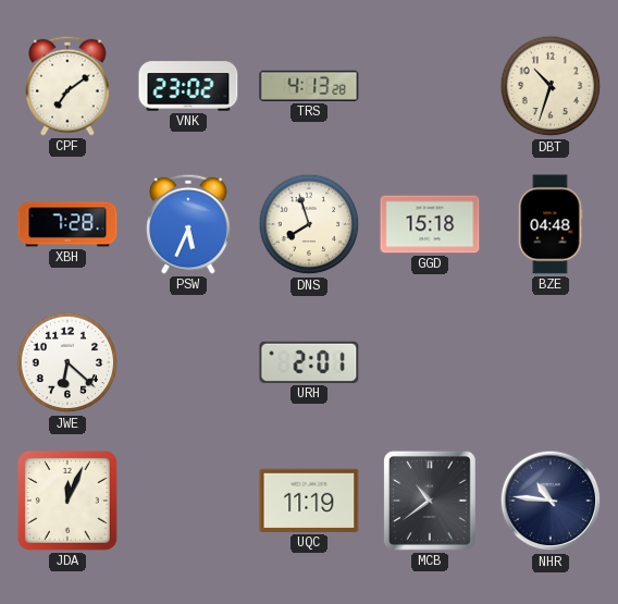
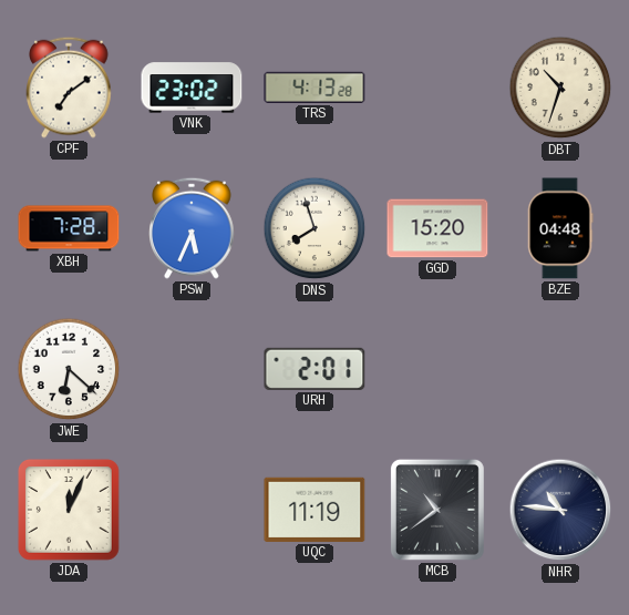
GGD: 15:18 -> 15:20
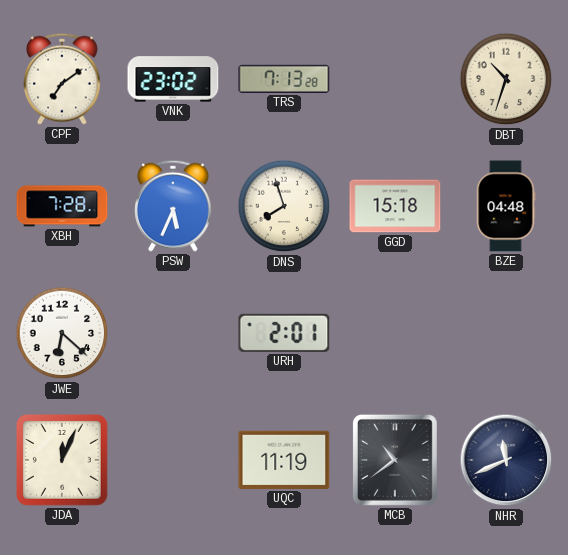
TRS: 4:13 -> 7:13
GGD: 15:20 -> 15:18
NHR: 10:46 -> 11:41
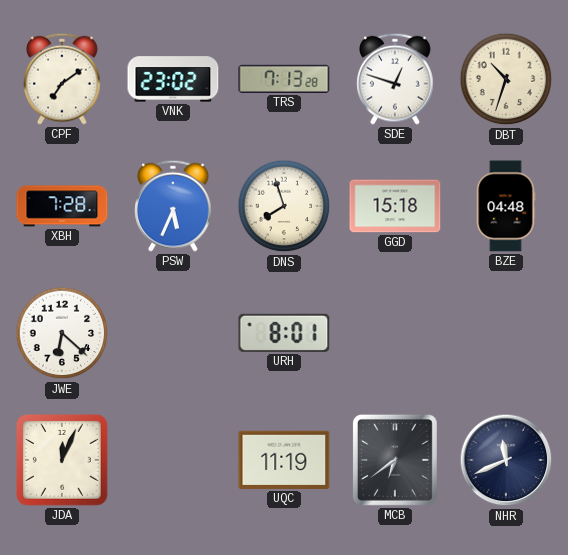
SDE: none -> 12:48
URH: 2:01 -> 8:01
MCB: 10:39 -> 6:39
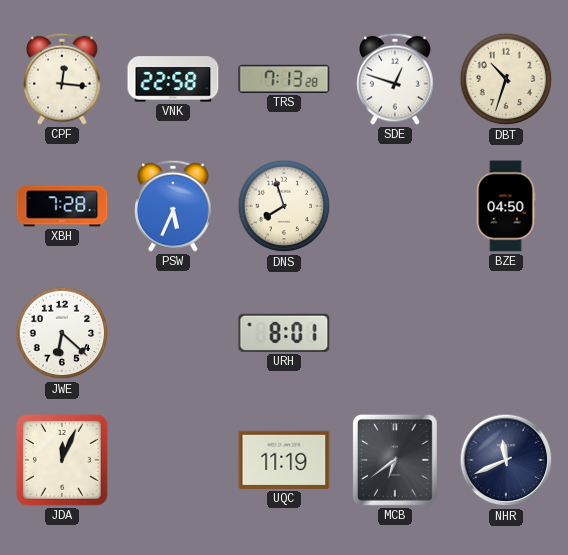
CPF: 7:09 -> 12:16
VNK: 23:02 -> 22:58
GGD: 15:18 -> none
BZE: 04:48 -> 04:50
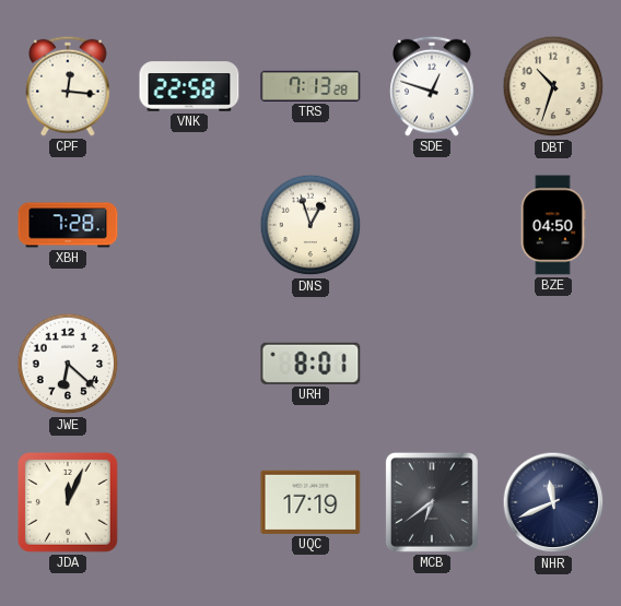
PSW: 5:34 -> none
DNS: 7:57 -> 12:57
UQC: 11:19 -> 17:19
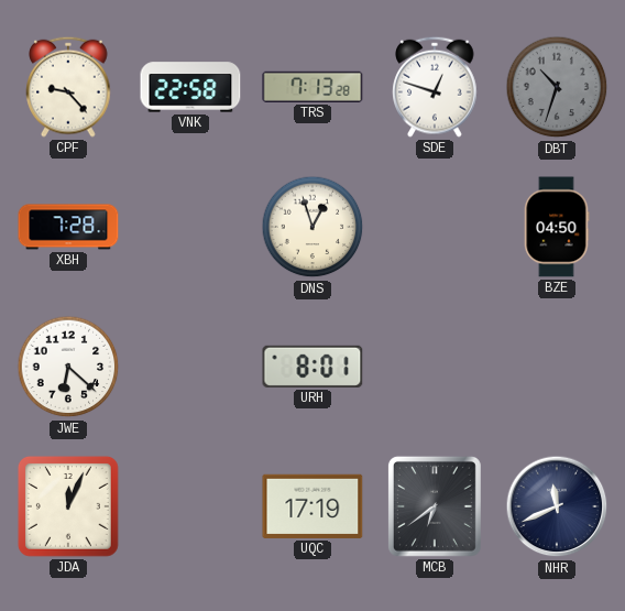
CPF: 12:16 -> 9:23
DBT dial: cream -> grey
